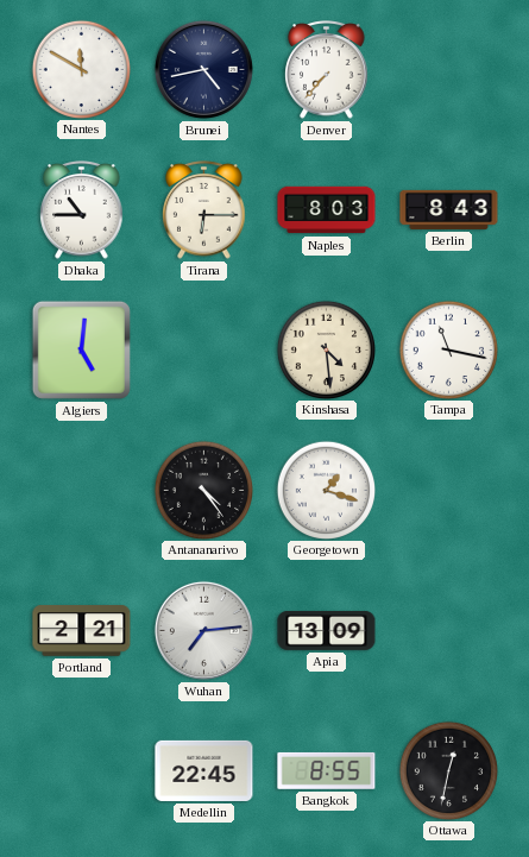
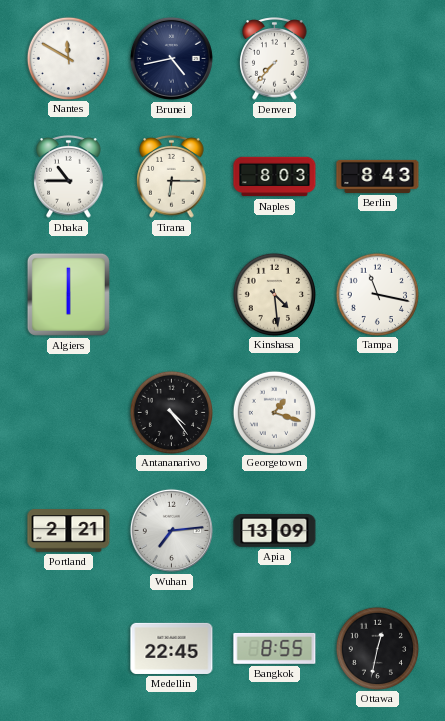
Algiers: 5:01 -> 6:00
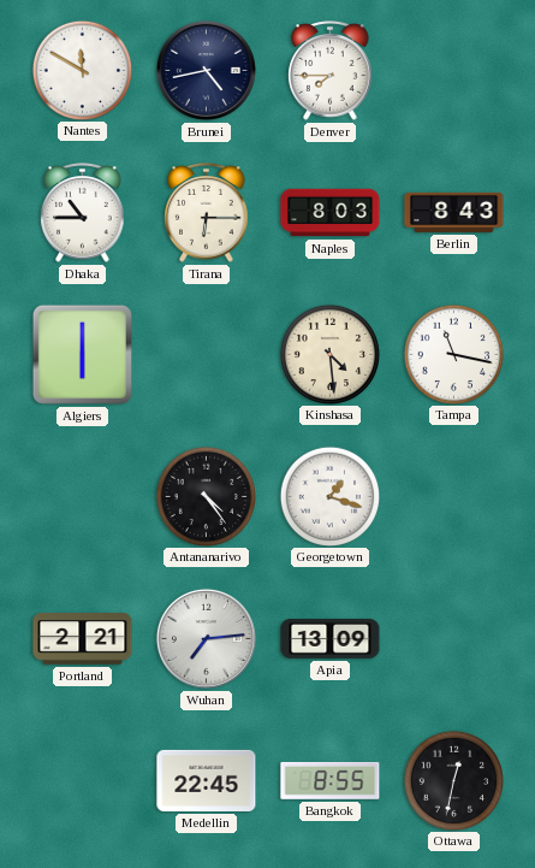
Denver: 7:37 -> 7:45
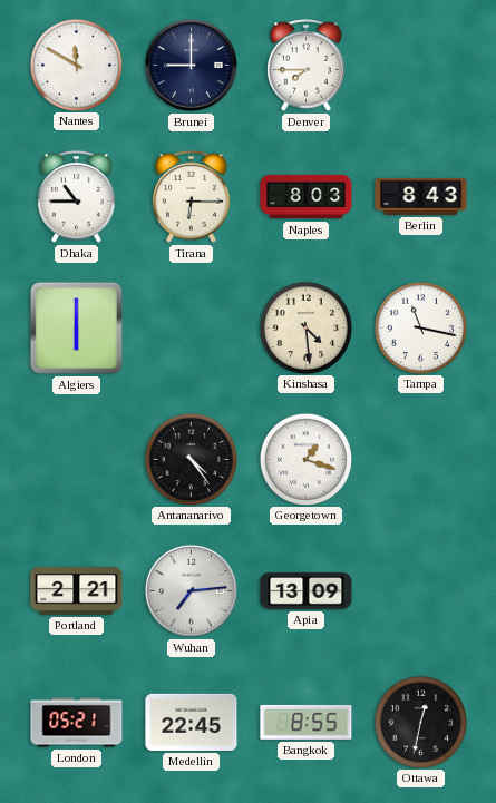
Brunei: 4:43 -> 9:00
London: none -> 05:21
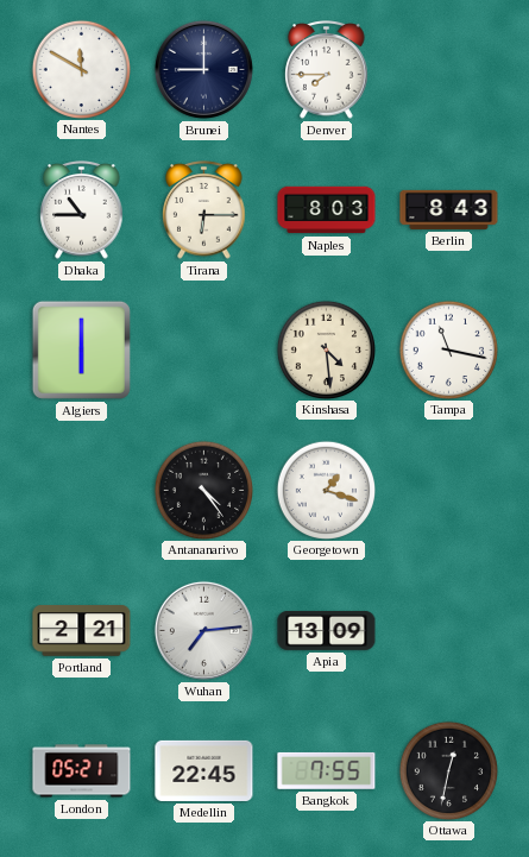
Bangkok: 8:55 -> 7:55
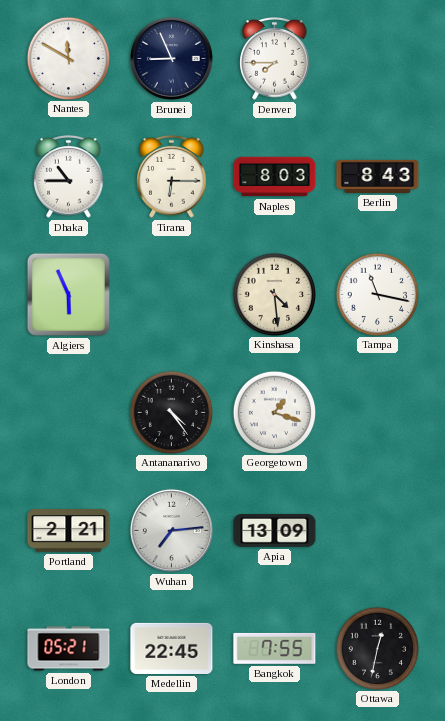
Brunei: 9:00 -> 8:56
Algiers: 6:00 -> 5:56
